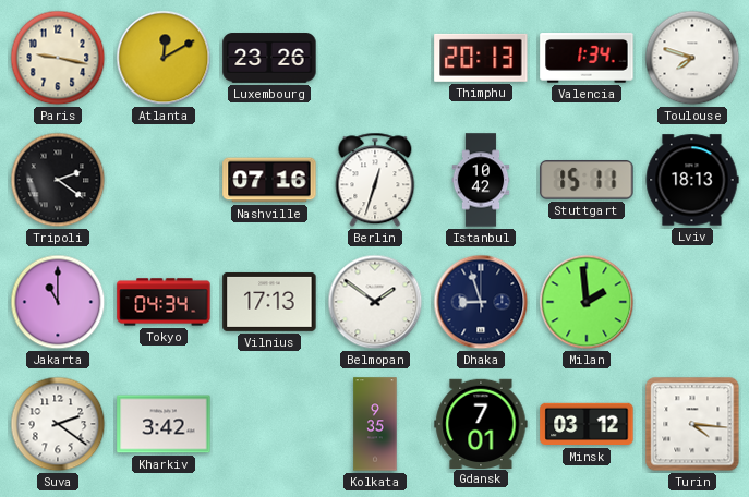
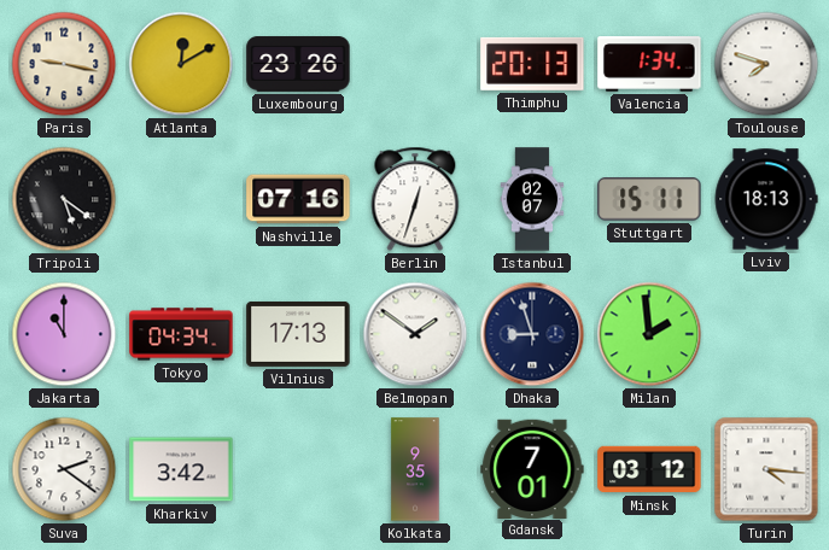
Tripoli: 2:21 -> 5:21
Istanbul: 10:42 -> 02:07
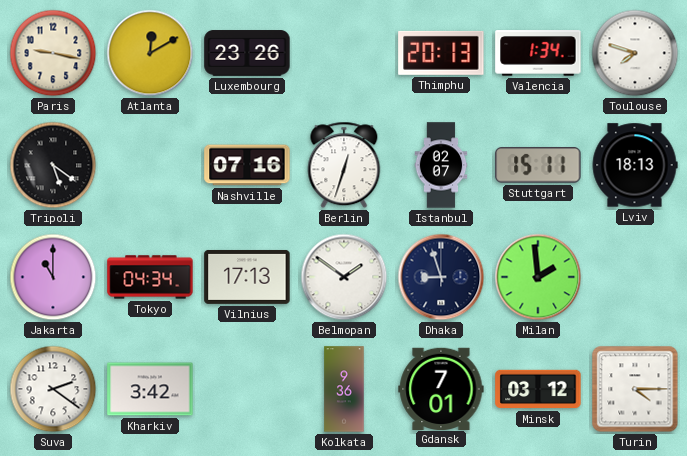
Kolkata: 9:35 -> 9:36
Turin: 4:16 -> 4:15
